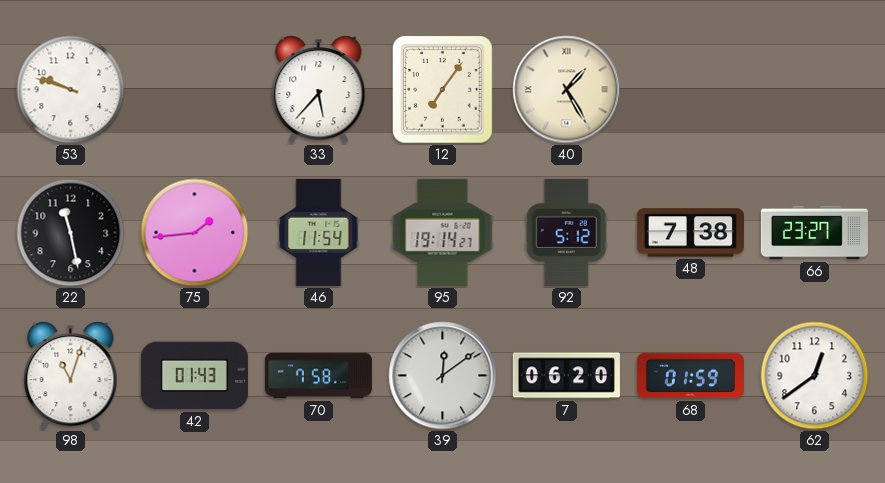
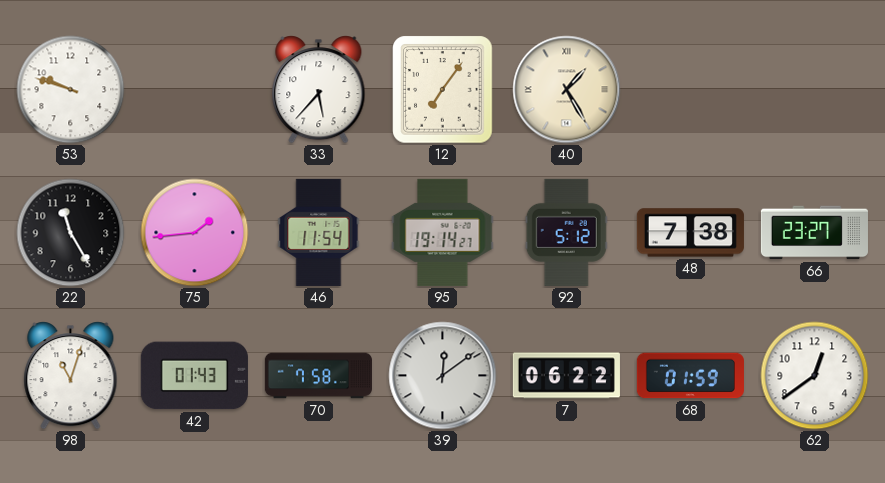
22: 11:28 -> 11:25
7: 06:20 -> 06:22
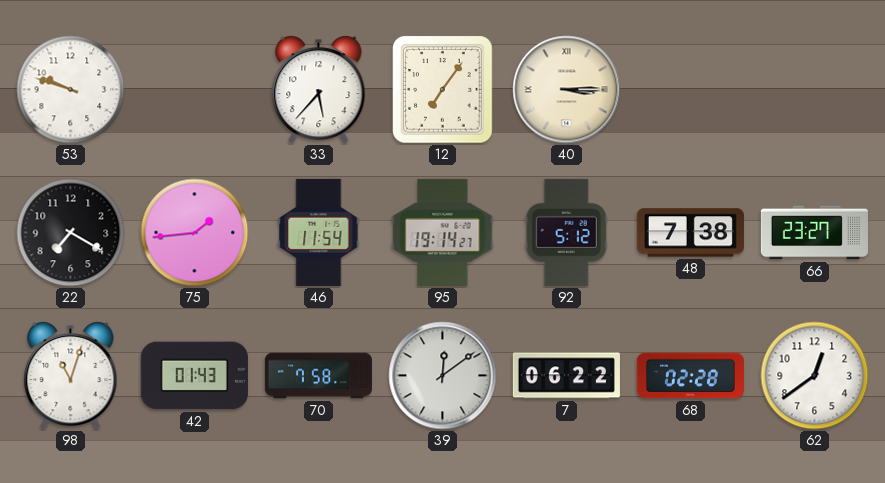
40: 1:25 -> 3:15
22: 11:25 -> 7:20
68: 01:59 -> 02:28
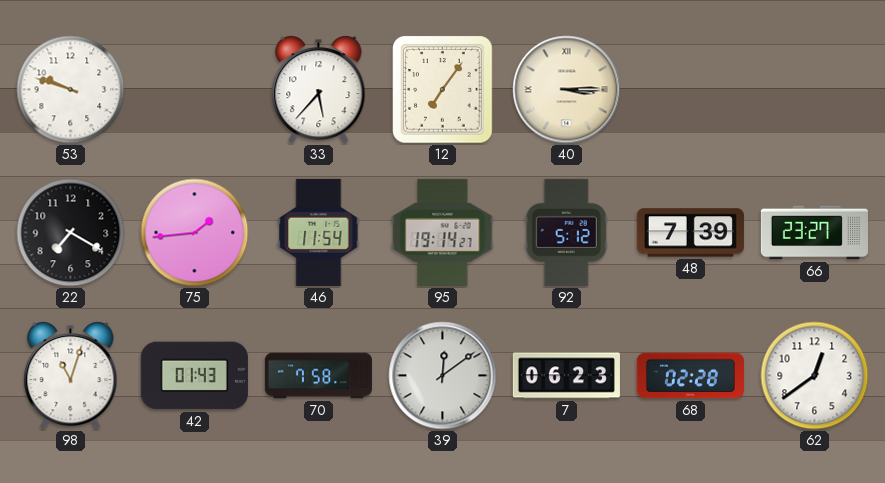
48: 7:38 -> 7:39
7: 06:22 -> 06:23
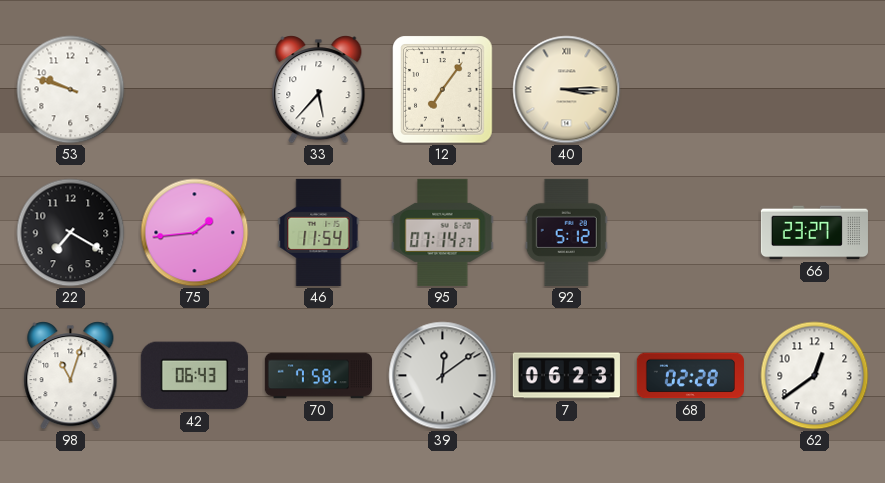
95: 19:14 -> 07:14
48: 7:39 -> none
42: 01:43 -> 06:43
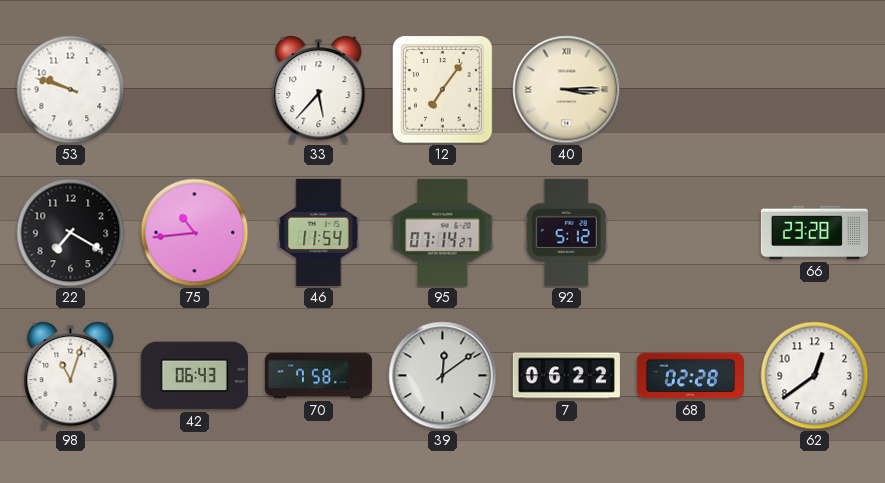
75: 1:44 -> 10:44
66: 23:27 -> 23:28
7: 06:23 -> 06:22
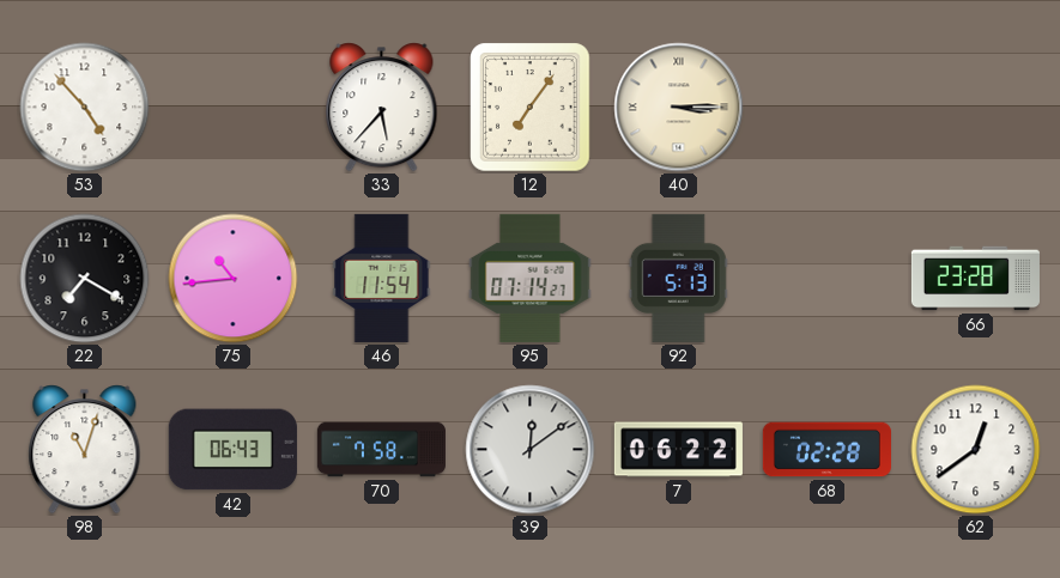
53: 9:48 -> 4:53
92: 5:12 -> 5:13
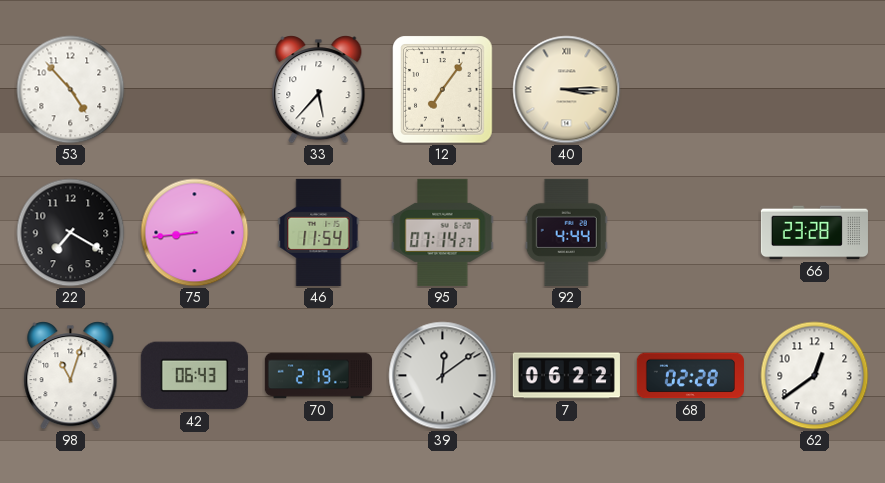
75: 10:44 -> 8:44
92: 5:13 -> 4:44
70: 7:58 -> 2:19
